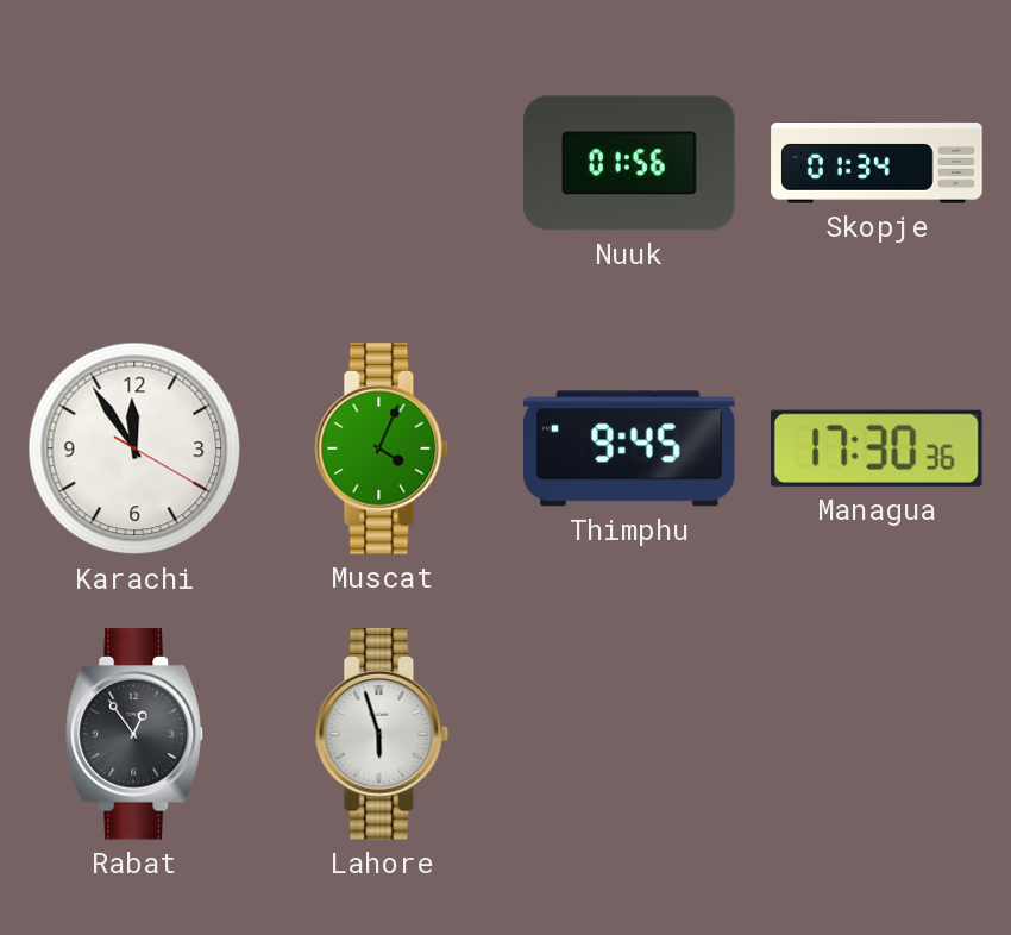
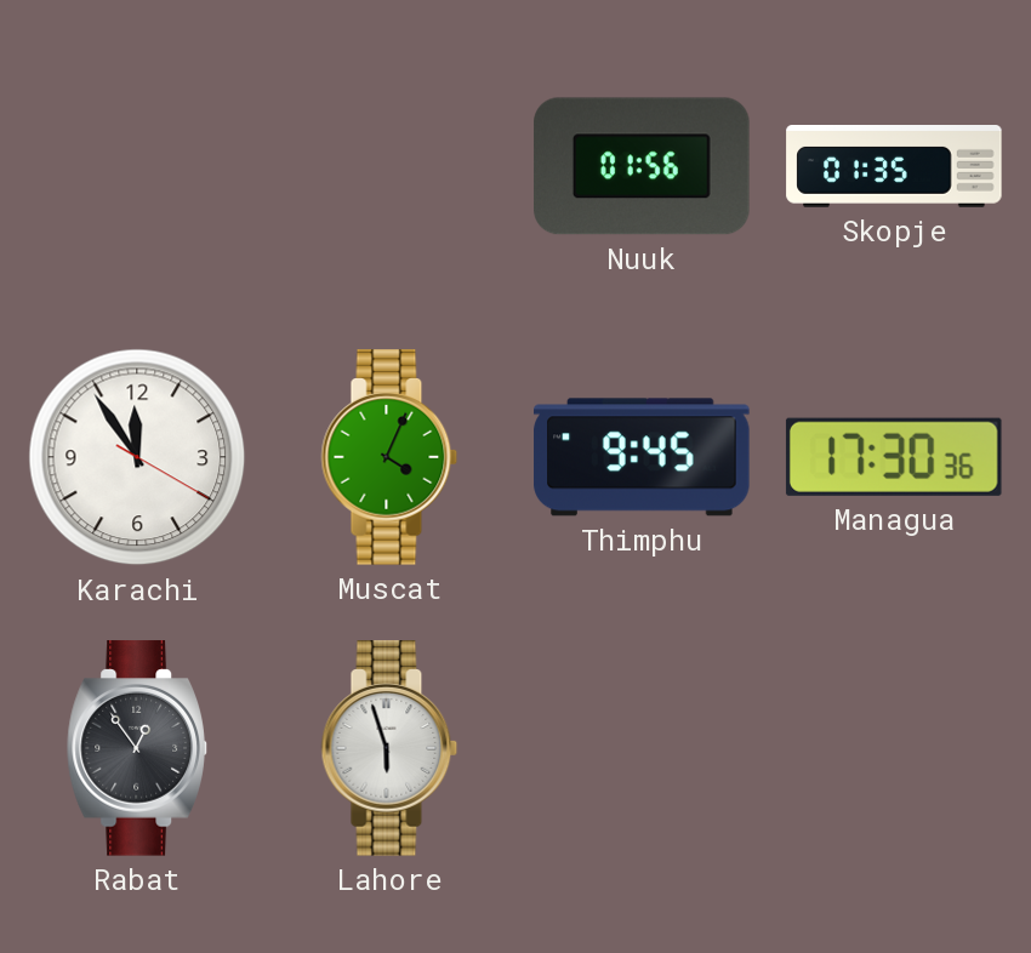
Skopje: 01:34 -> 01:35
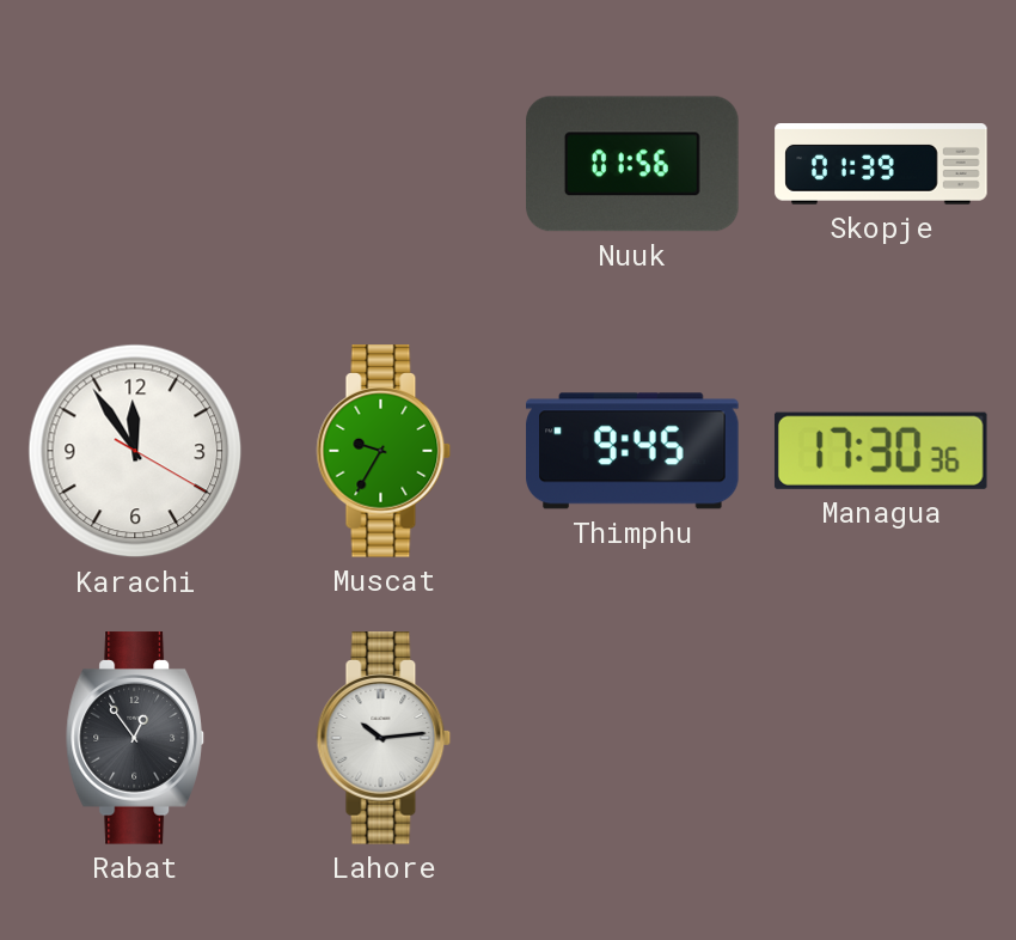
Skopje: 01:35 -> 01:39
Muscat: 4:04 -> 9:35
Lahore: 5:57 -> 10:14
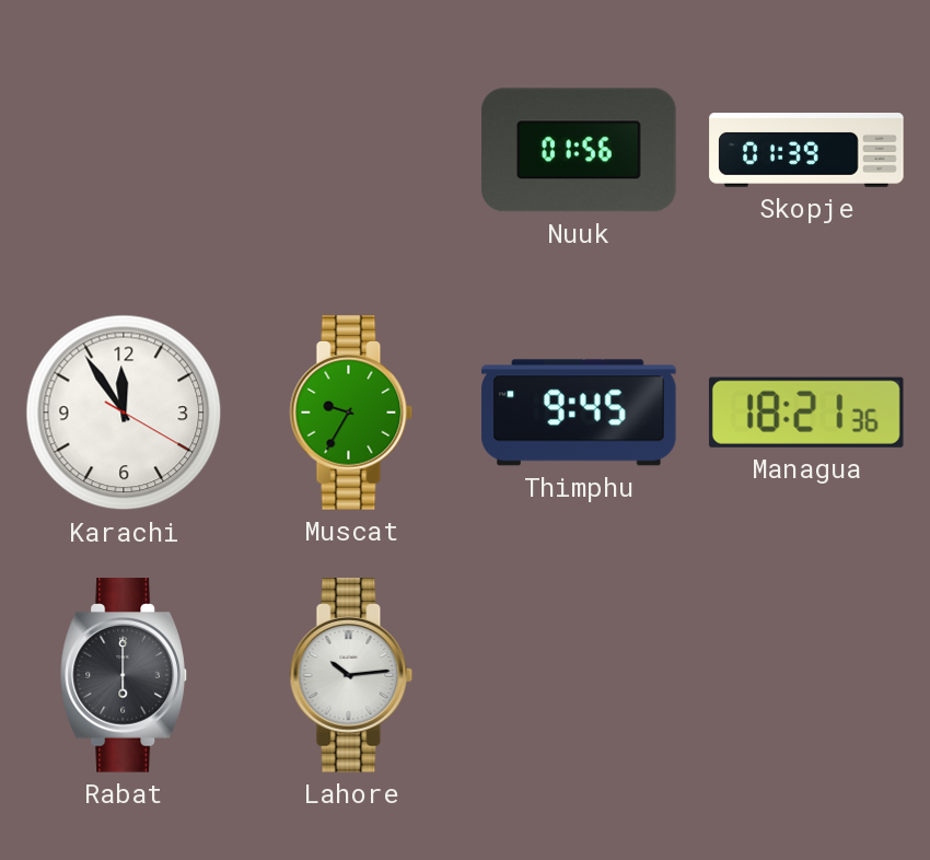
Managua: 17:30 -> 18:21
Rabat: 12:54 -> 6:00
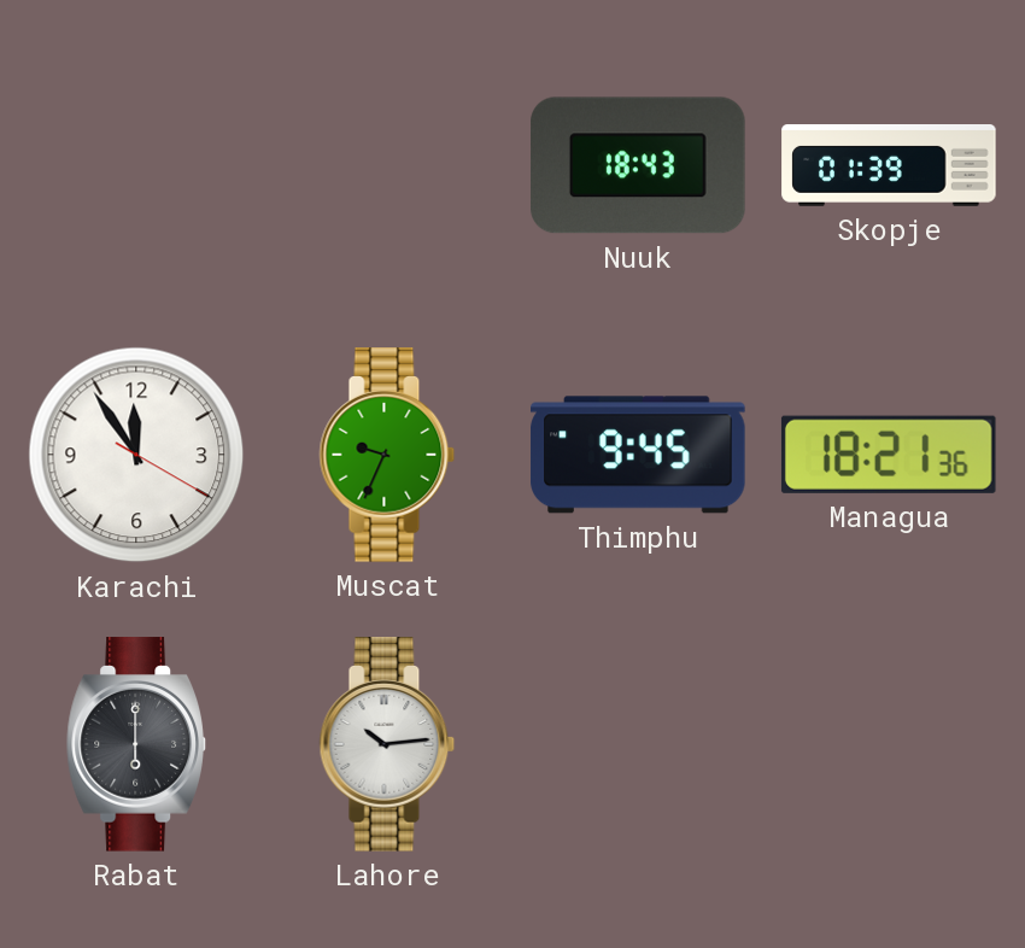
Nuuk: 01:56 -> 18:43
Muscat: 9:35 -> 9:34
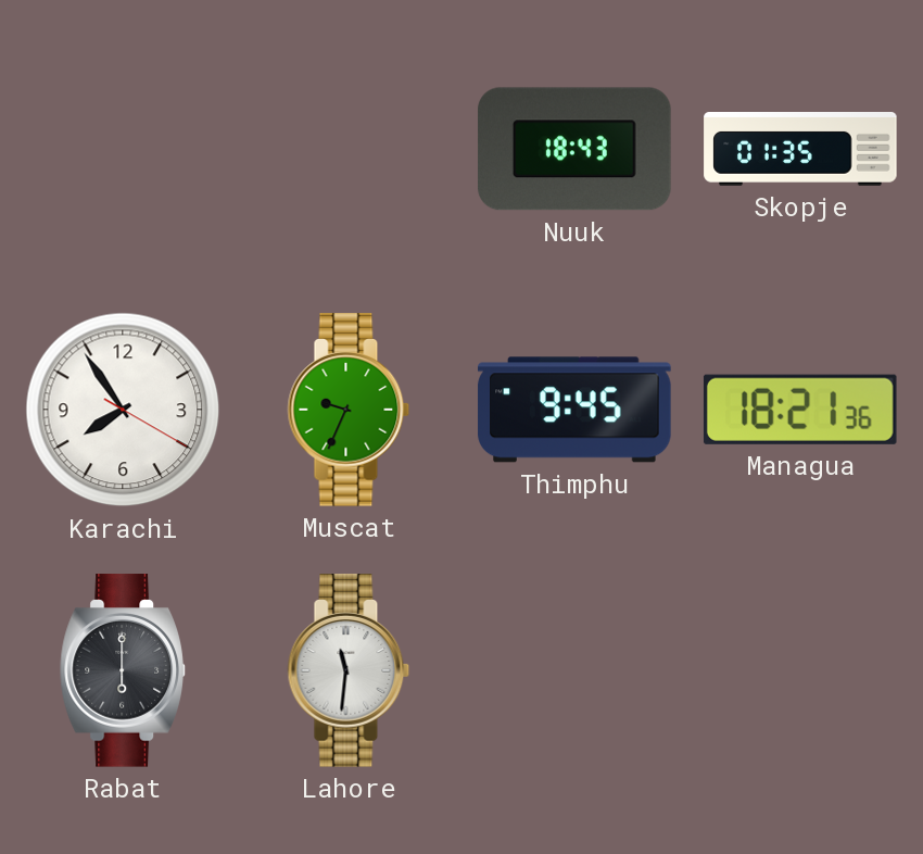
Skopje: 01:39 -> 01:35
Karachi: 11:54 -> 7:54
Lahore: 10:14 -> 11:31
